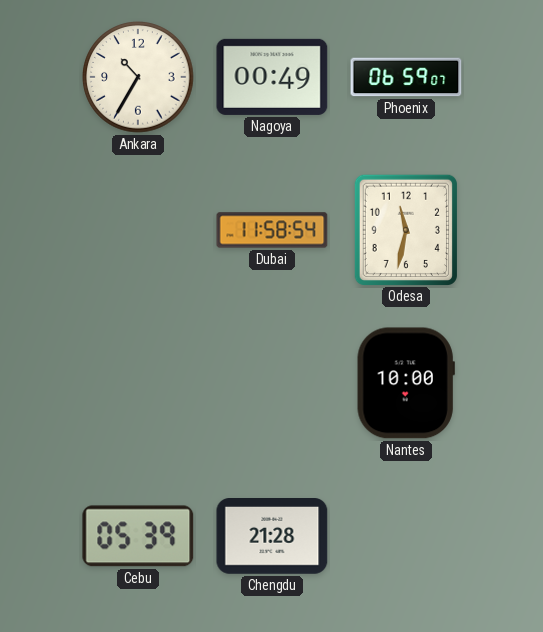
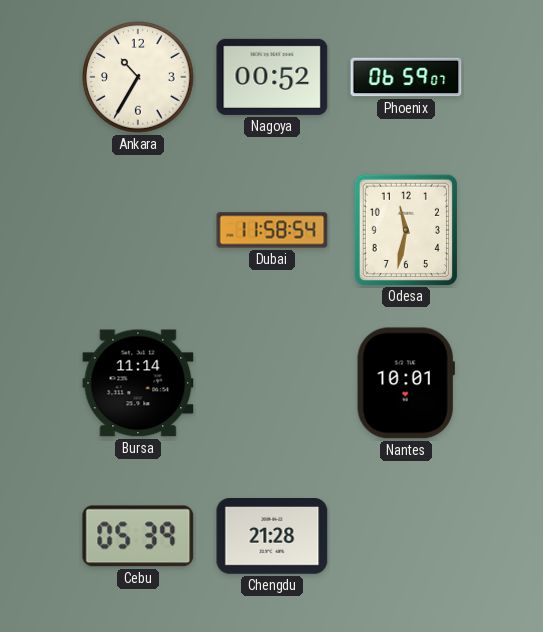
Nagoya: 00:49 -> 00:52
Bursa: none -> 11:14
Nantes: 10:00 -> 10:01
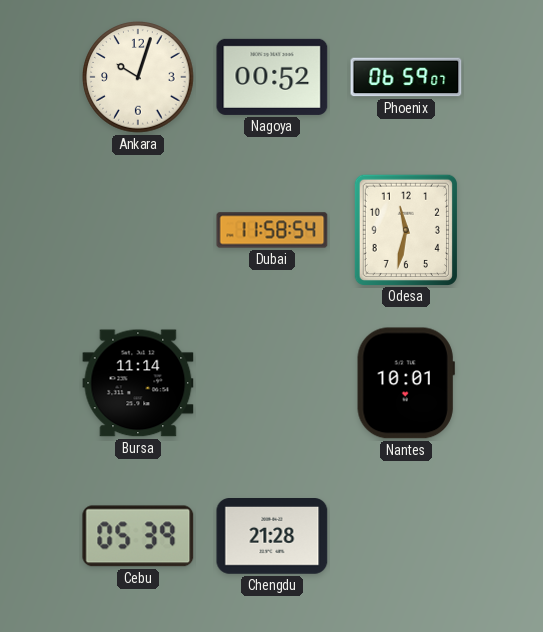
Ankara: 10:35 -> 10:03
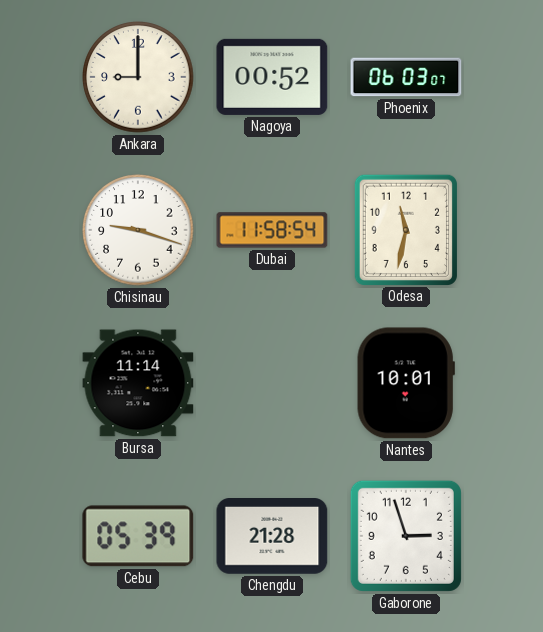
Ankara: 10:03 -> 9:00
Phoenix: 06:59 -> 06:03
Chisinau: none -> 9:18
Gaborone: none -> 2:57
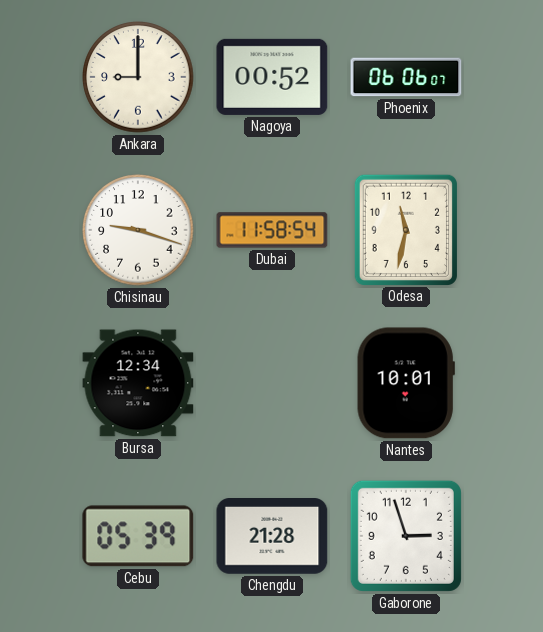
Phoenix: 06:03 -> 06:06
Bursa: 11:14 -> 12:34
